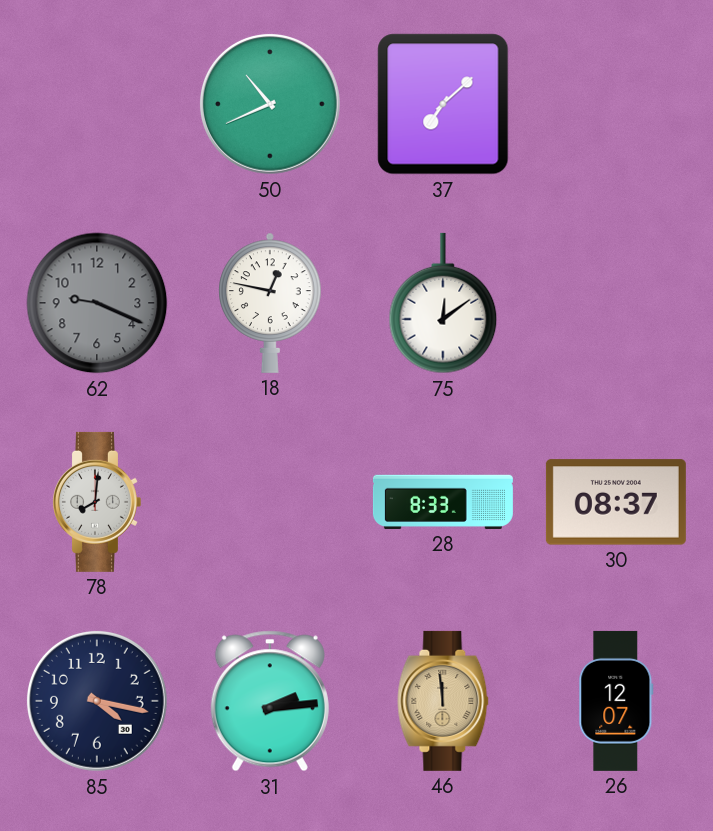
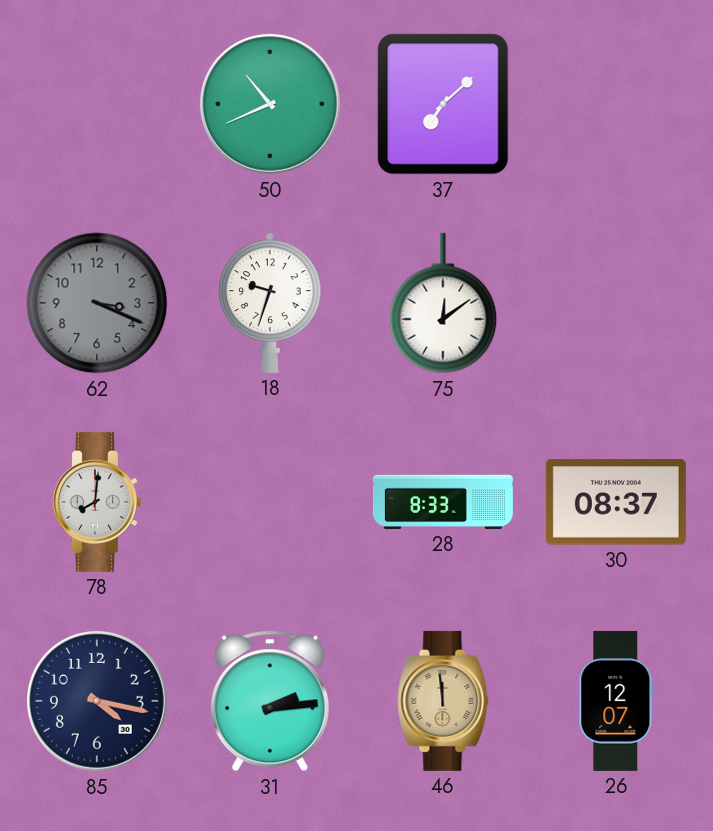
62: 9:19 -> 3:19
18: 12:47 -> 9:33
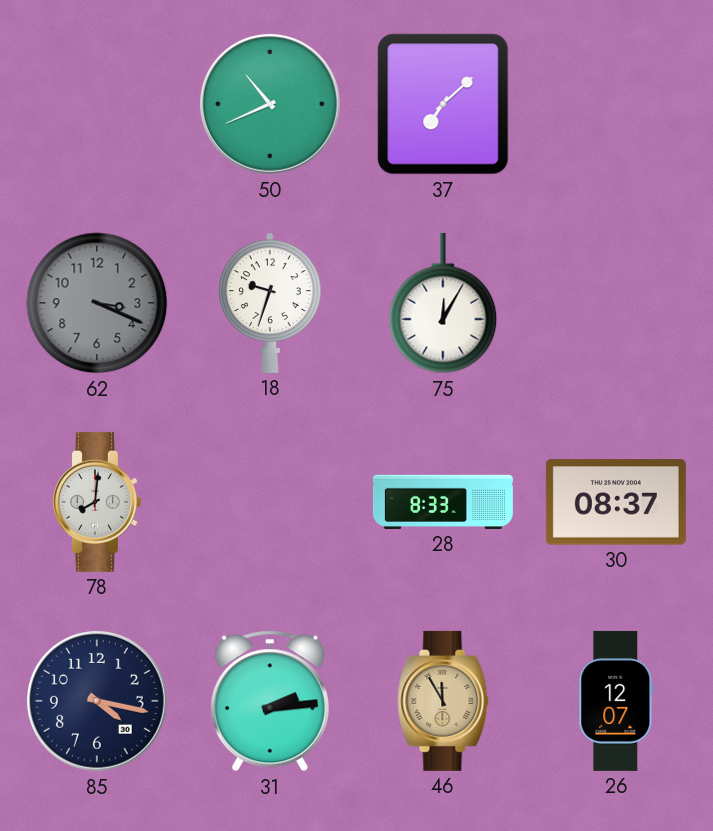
75: 12:09 -> 12:05
46: 11:59 -> 11:55
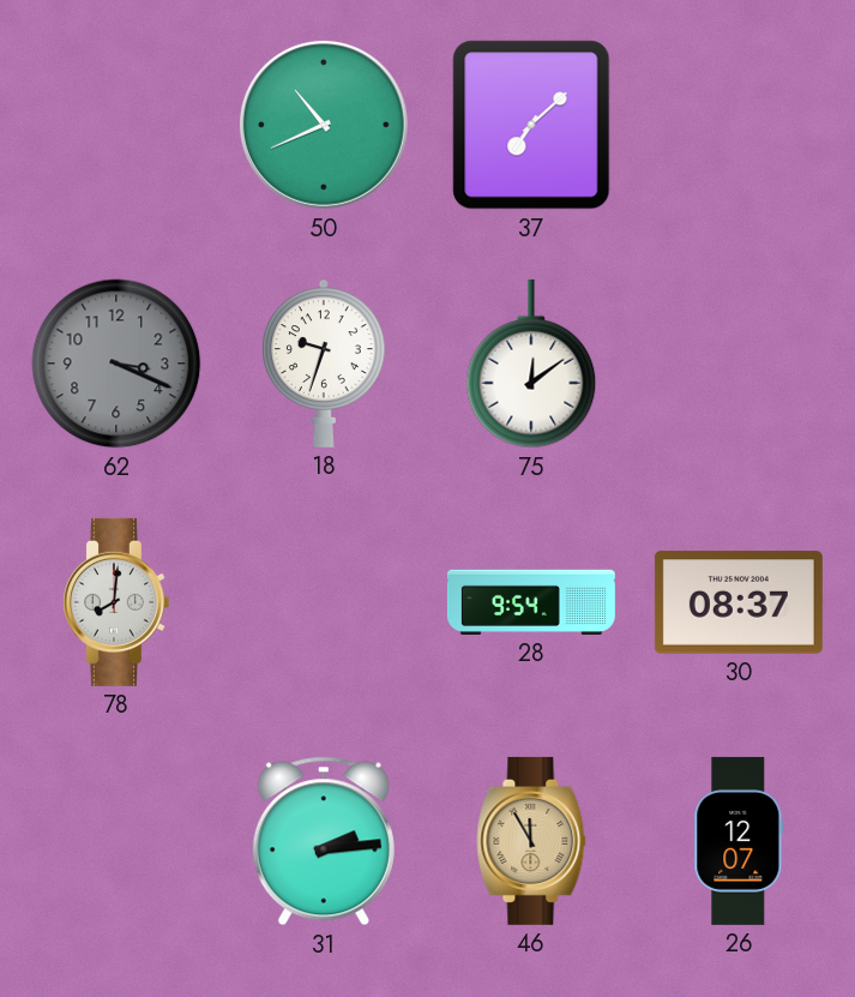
75: 12:05 -> 12:09
28: 8:33 -> 9:54
85: 4:17 -> none
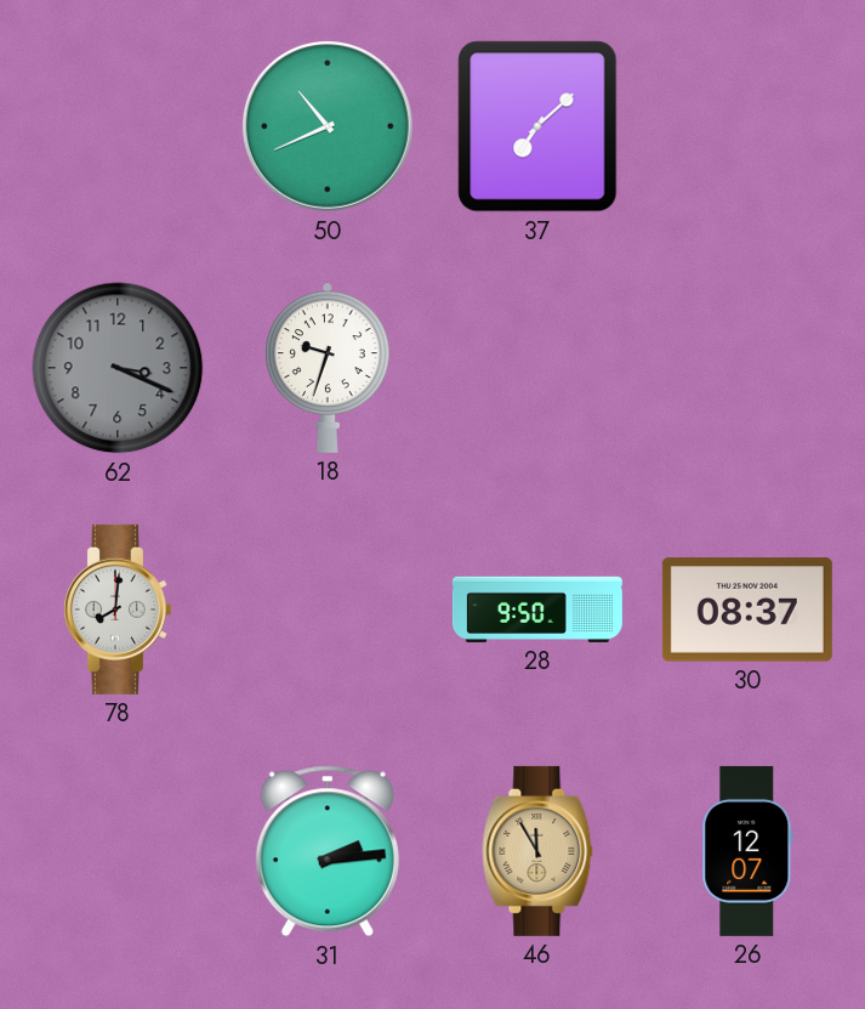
75: 12:09 -> none
28: 9:54 -> 9:50
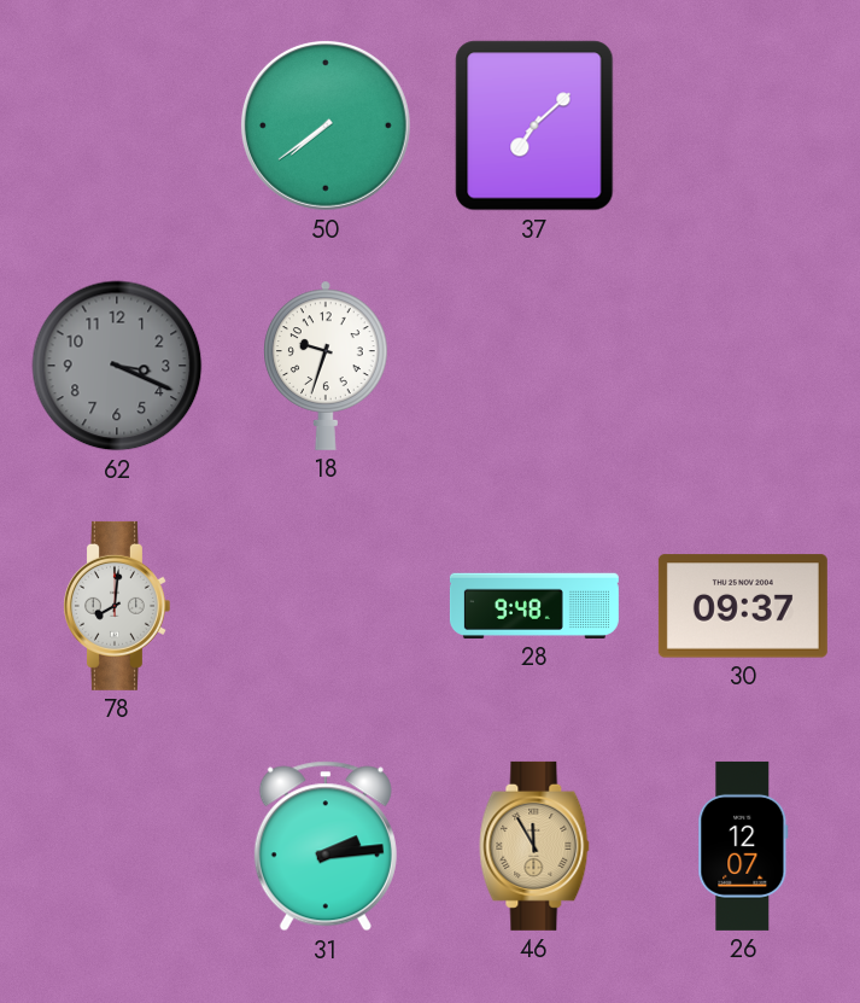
50: 10:41 -> 7:39
28: 9:50 -> 9:48
30: 08:37 -> 09:37
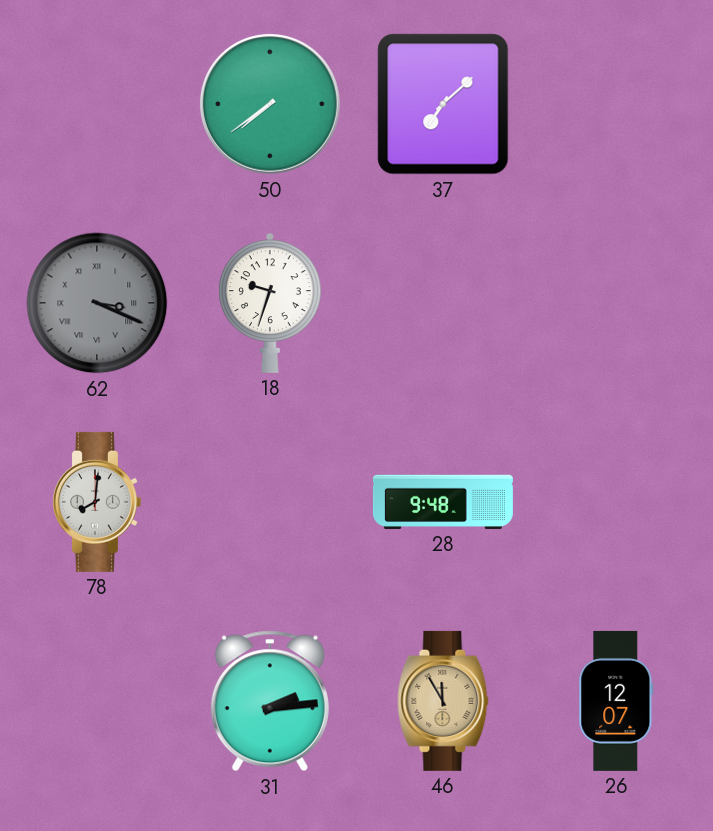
62 numerals: Arabic -> Roman
30: 09:37 -> none
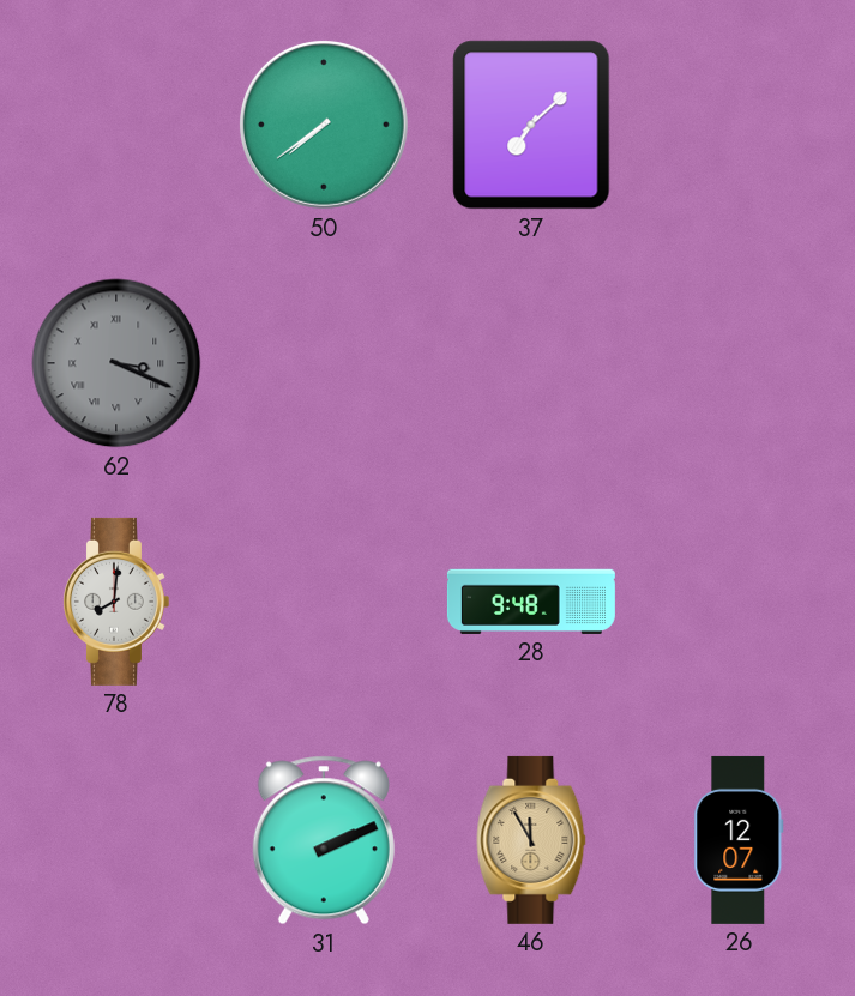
18: 9:33 -> none
31: 2:14 -> 2:11
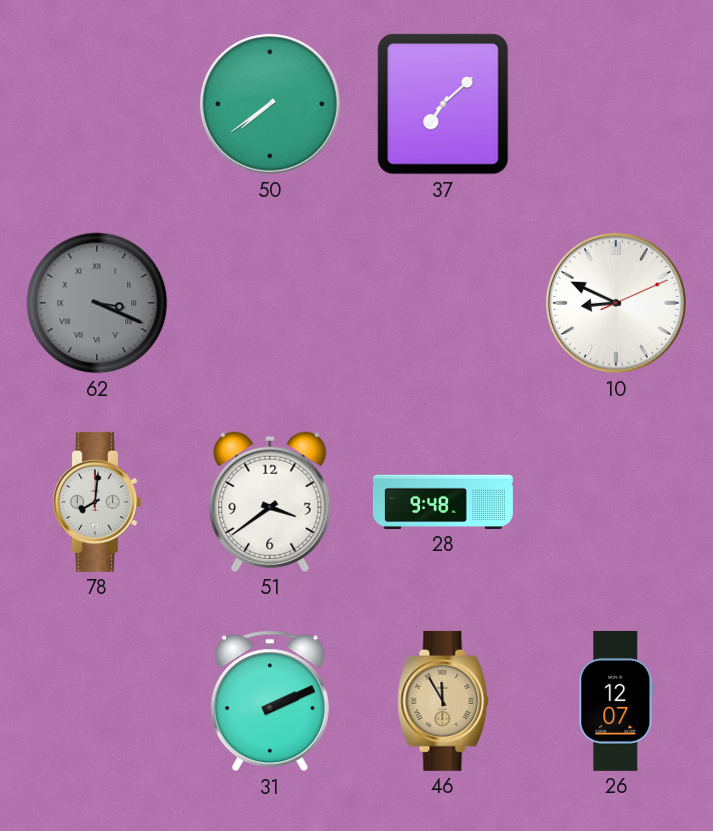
10: none -> 8:49
51: none -> 3:39
